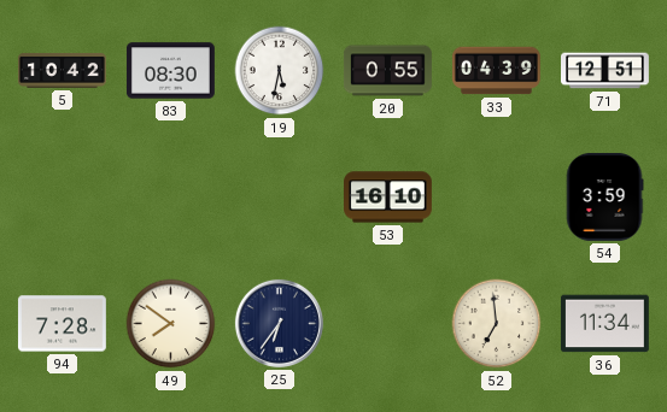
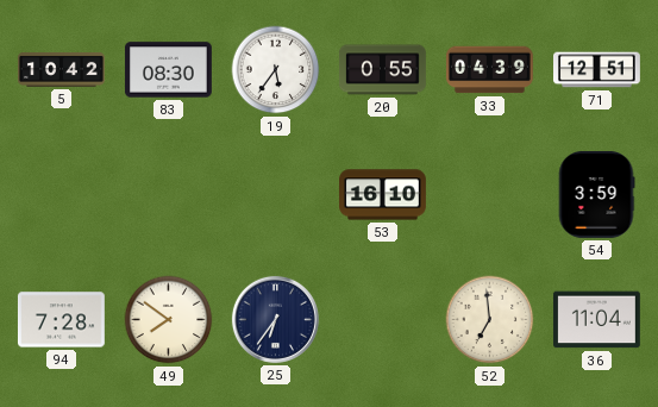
19: 5:32 -> 5:36
36: 11:34 -> 11:04
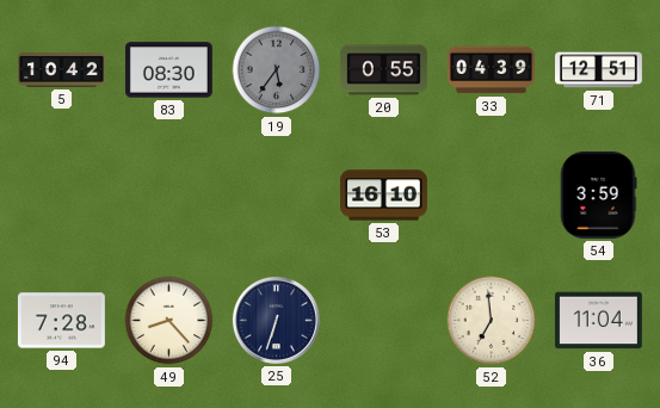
19 dial: white -> grey
49: 7:51 -> 8:23
25: 6:36 -> 6:33
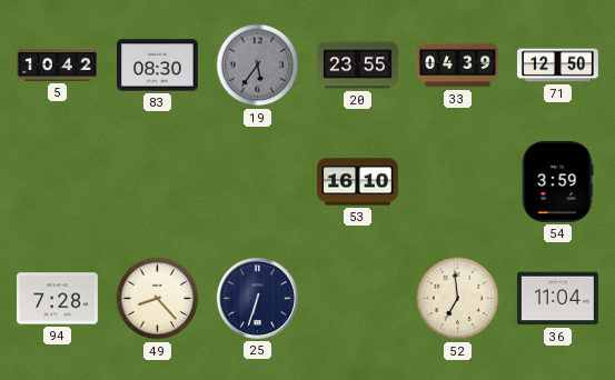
20: 0:55 -> 23:55
71: 12:51 -> 12:50
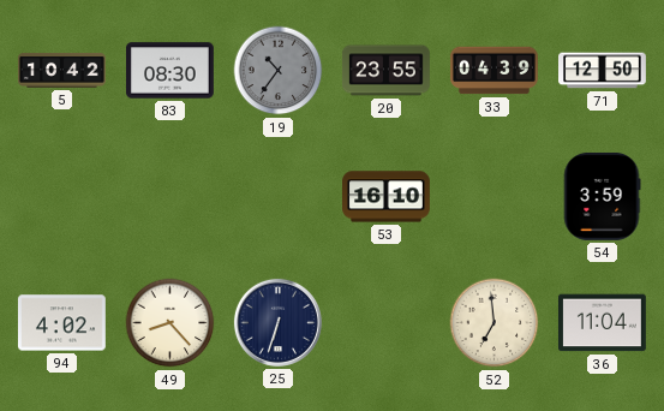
19: 5:36 -> 10:36
94: 7:28 -> 4:02
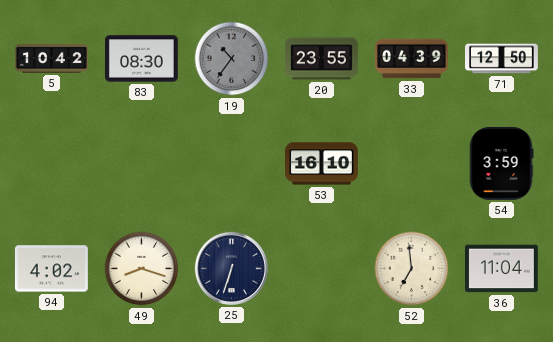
49: 8:23 -> 8:18
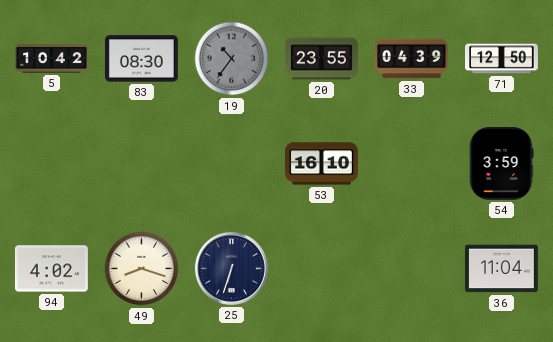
52: 6:59 -> none
